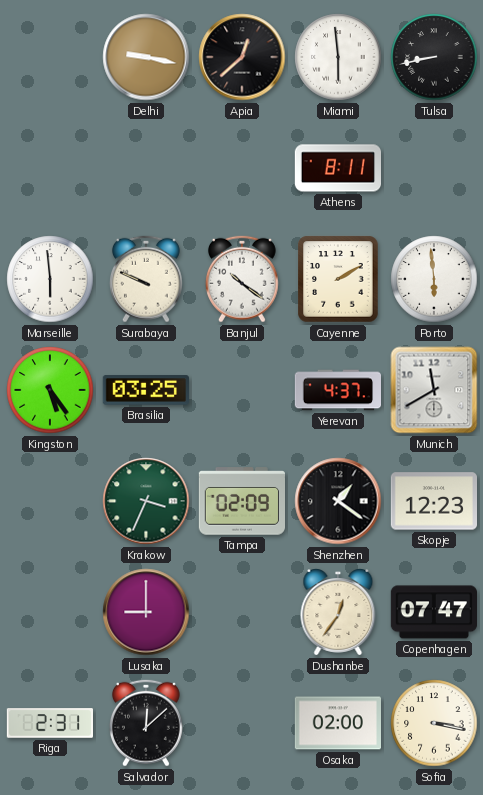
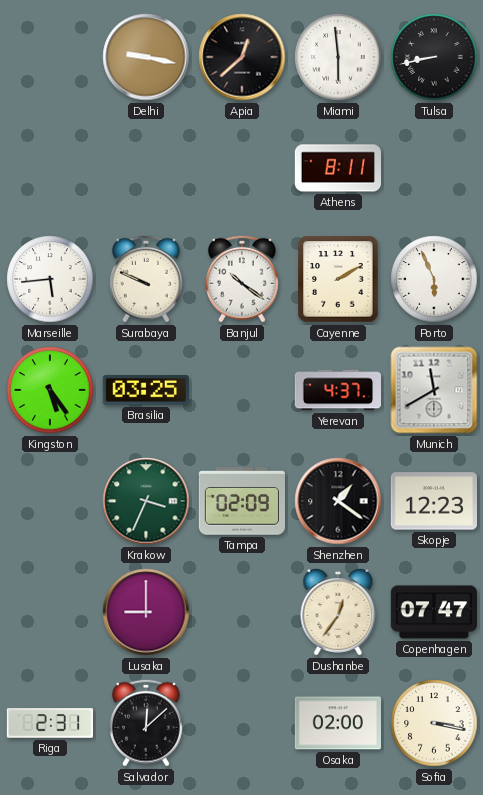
Marseille: 5:59 -> 5:44
Porto: 5:59 -> 5:56
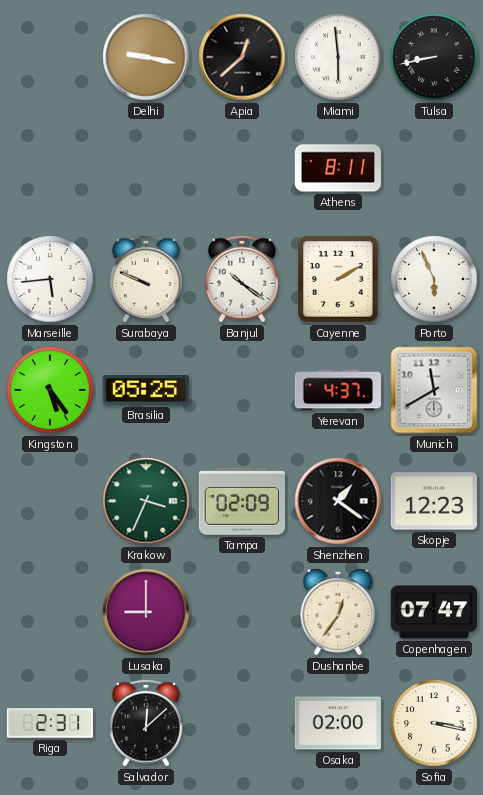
Brasilia: 03:25 -> 05:25
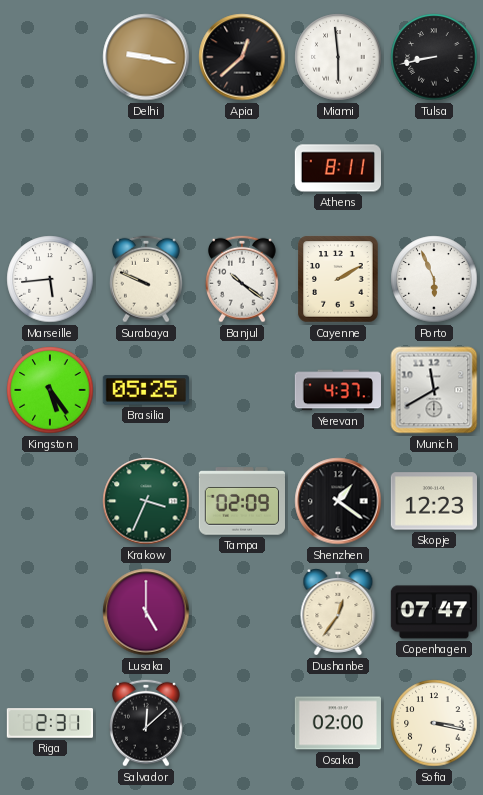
Lusaka: 9:00 -> 5:00
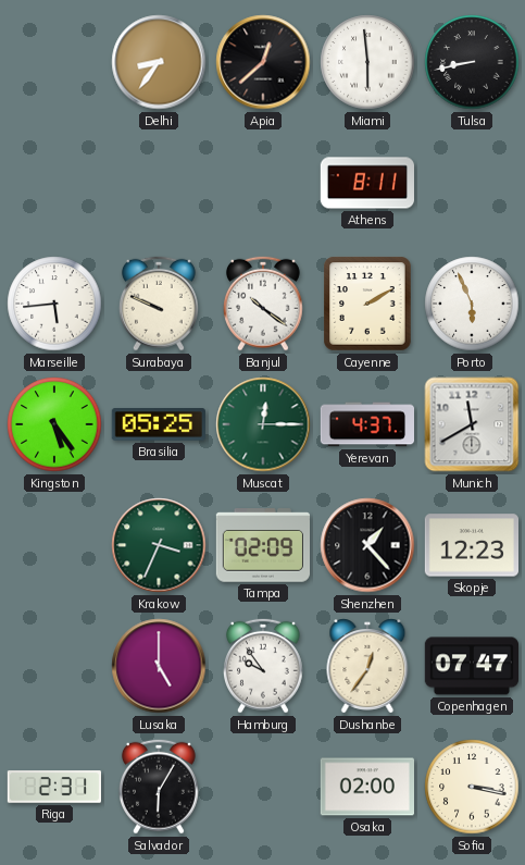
Delhi: 9:17 -> 8:36
Muscat: none -> 12:15
Shenzhen: 1:21 -> 1:23
Hamburg: none -> 9:54
Salvador: 12:08 -> 6:05
